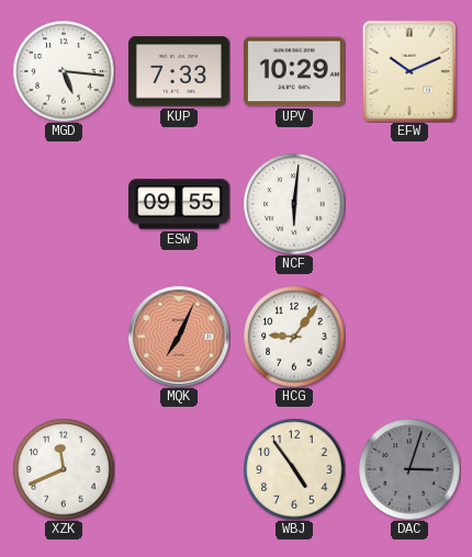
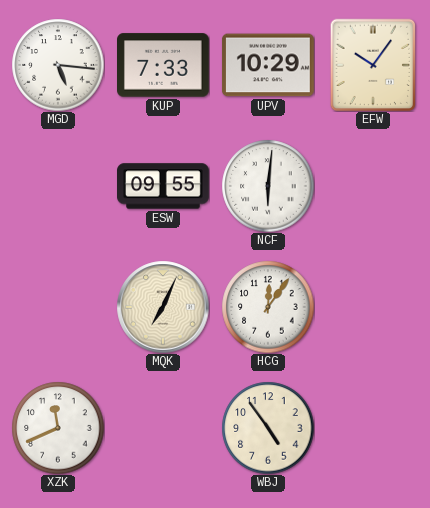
EFW: 10:11 -> 10:06
MQK dial: salmon -> cream
HCG: 9:06 -> 12:06
DAC: 3:03 -> none
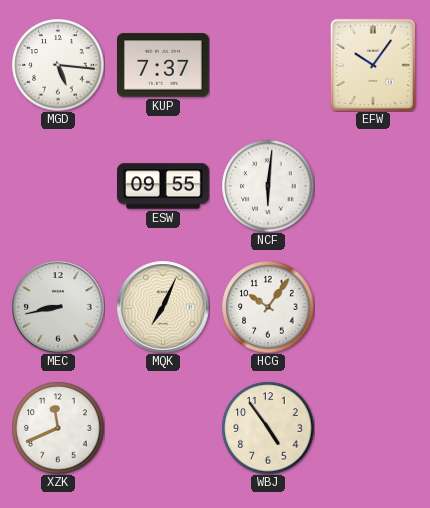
KUP: 7:33 -> 7:37
UPV: 10:29 -> none
MEC: none -> 8:43
HCG: 12:06 -> 10:06
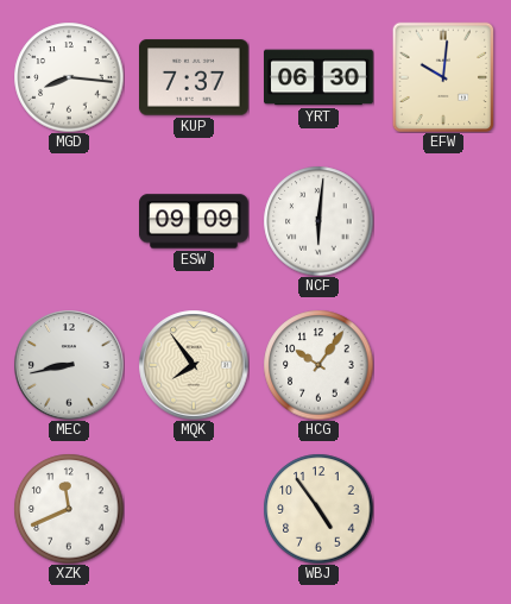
MGD: 5:16 -> 8:16
YRT: none -> 06:30
EFW: 10:06 -> 10:01
ESW: 09:55 -> 09:09
MQK: 7:04 -> 7:54
